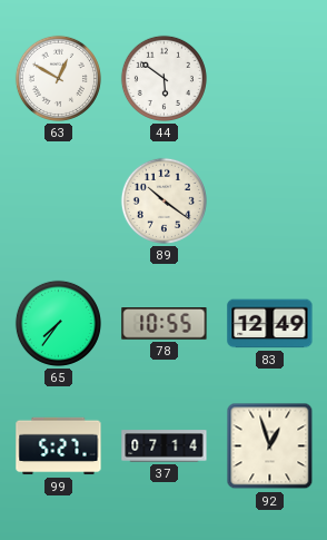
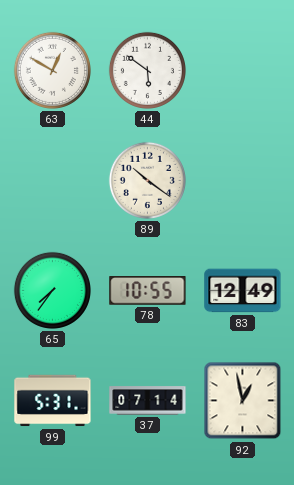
99: 5:27 -> 5:31
92: 12:57 -> 12:58
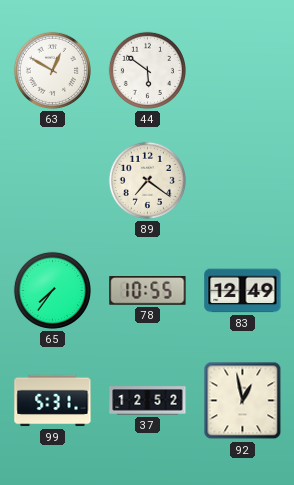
89: 10:21 -> 7:21
37: 07:14 -> 12:52
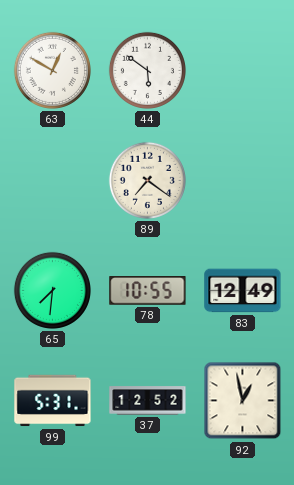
65: 7:36 -> 7:31
